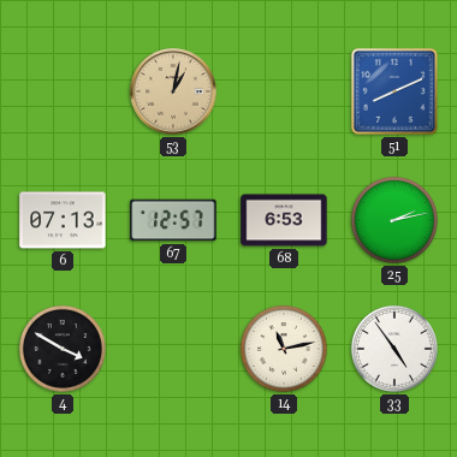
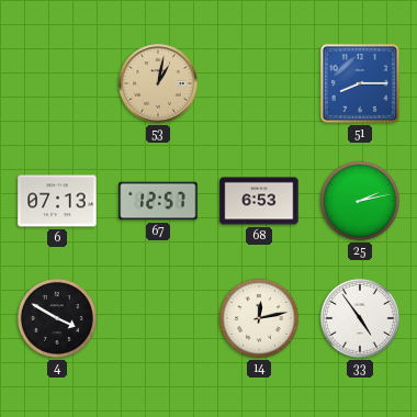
51: 8:11 -> 8:15
14: 11:13 -> 12:13
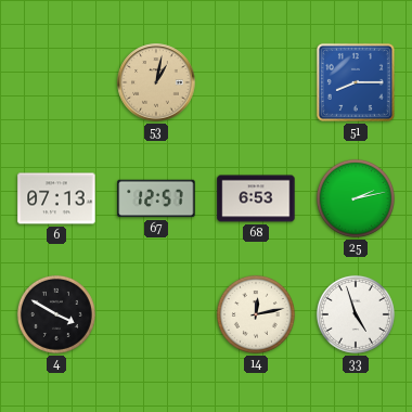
33: 4:54 -> 4:57
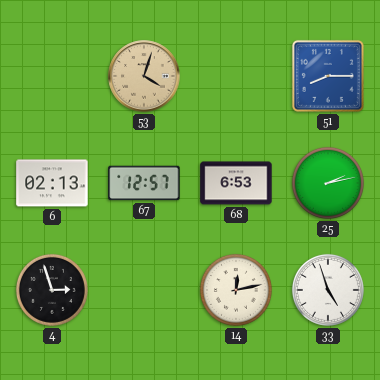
53: 1:02 -> 4:03
6: 07:13 -> 02:13
4: 3:50 -> 2:57
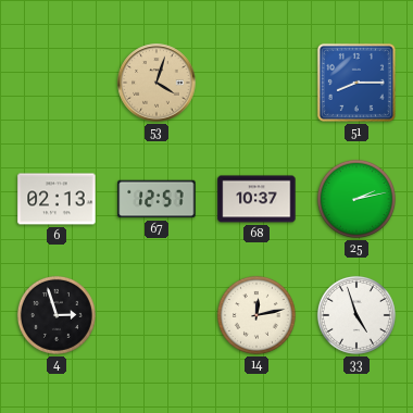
68: 6:53 -> 10:37
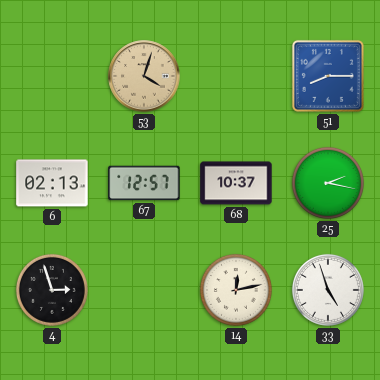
25: 2:13 -> 2:17
